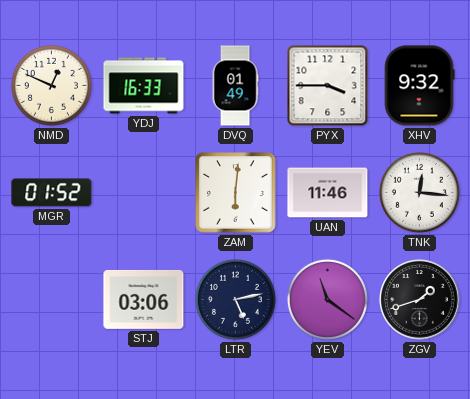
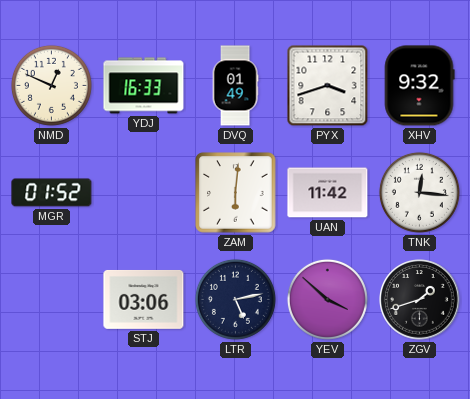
PYX: 3:45 -> 3:42
UAN: 11:46 -> 11:42
YEV: 11:21 -> 3:52
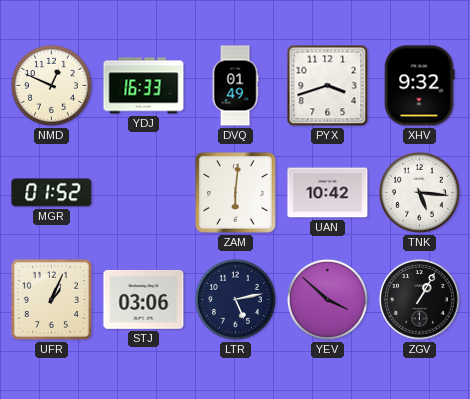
UAN: 11:42 -> 10:42
TNK: 12:16 -> 5:16
UFR: none -> 1:04
ZGV: 1:42 -> 1:05
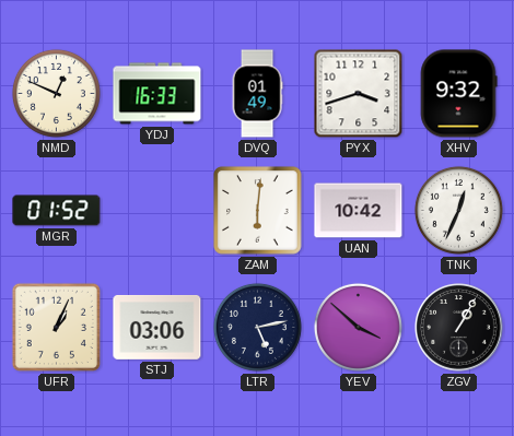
TNK: 5:16 -> 12:34
